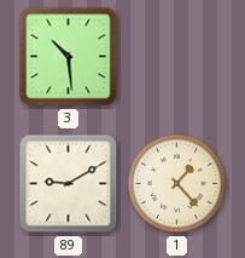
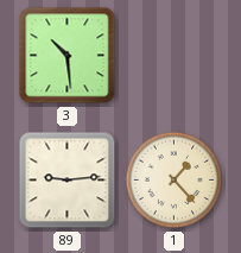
89: 9:10 -> 9:14
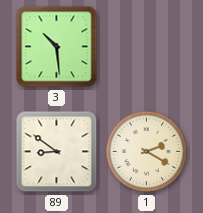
89: 9:14 -> 8:51
1: 1:23 -> 2:20
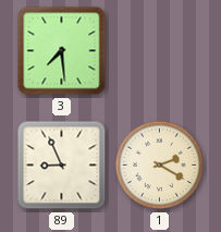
3: 10:29 -> 7:29
89: 8:51 -> 8:56
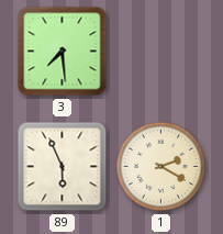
89: 8:56 -> 5:56
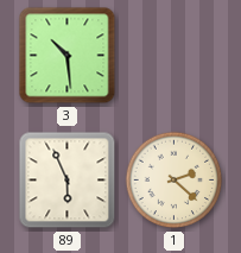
3: 7:29 -> 10:29
1: 2:20 -> 2:22
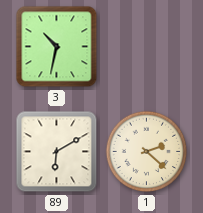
3: 10:29 -> 10:32
89: 5:56 -> 6:10
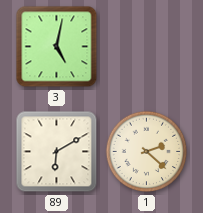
3: 10:32 -> 5:02
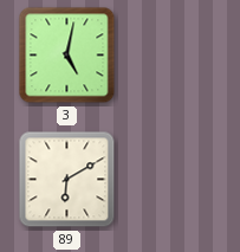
1: 2:22 -> none
